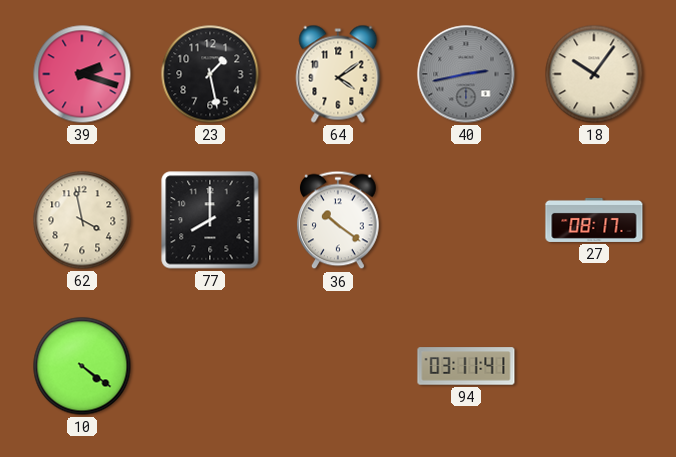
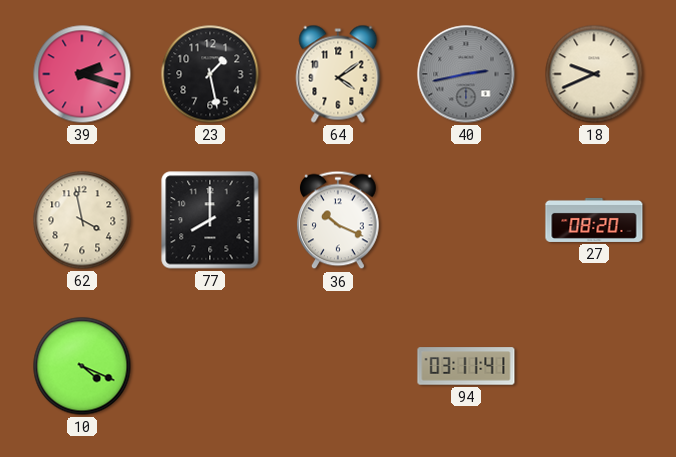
18: 10:06 -> 9:41
36: 10:21 -> 10:19
27: 08:17 -> 08:20
10: 4:21 -> 4:19
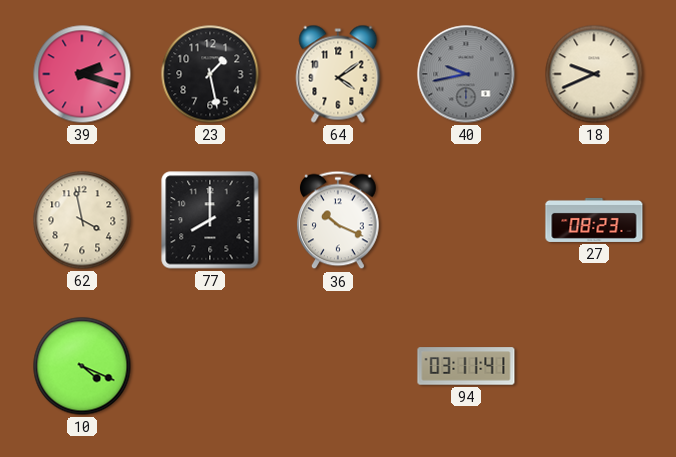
40: 2:43 -> 9:43
27: 08:20 -> 08:23
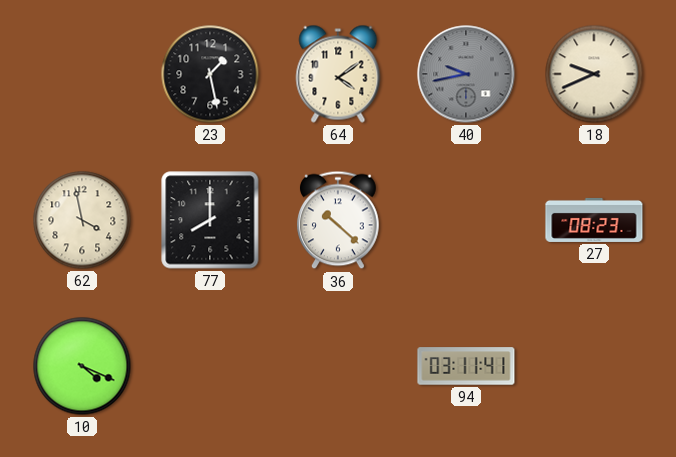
39: 2:18 -> none
36: 10:19 -> 10:22
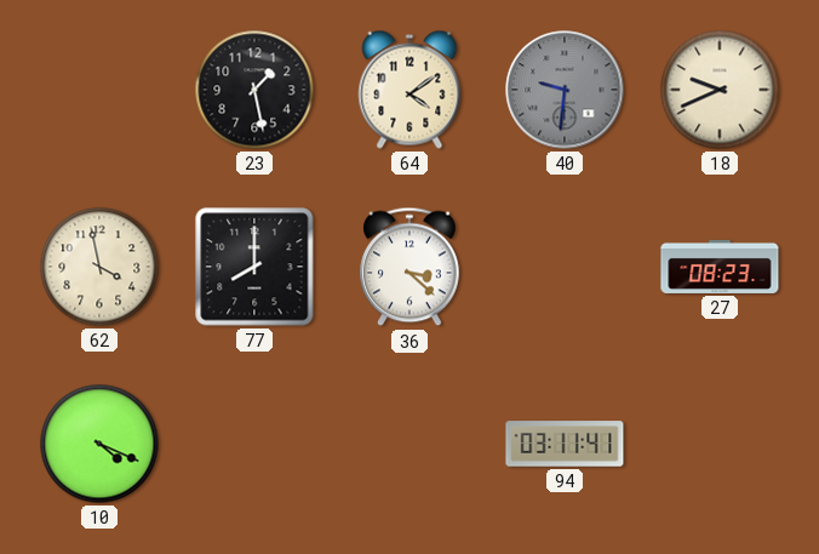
40: 9:43 -> 9:31
36: 10:22 -> 3:22
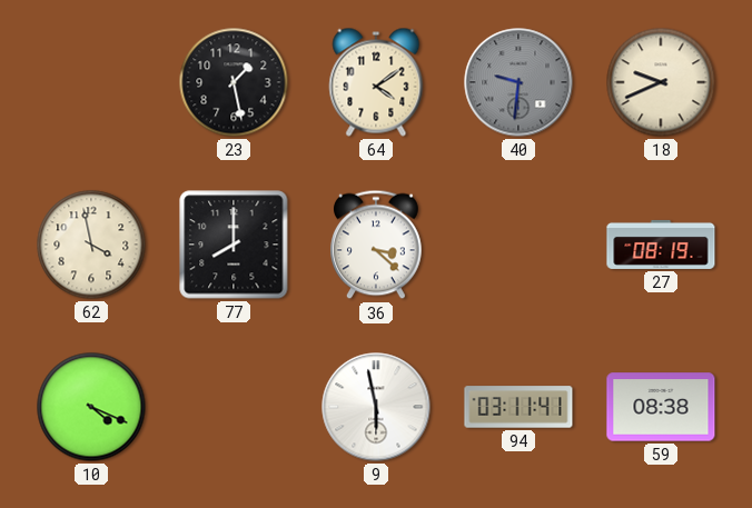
27: 08:23 -> 08:19
9: none -> 5:58
59: none -> 08:38
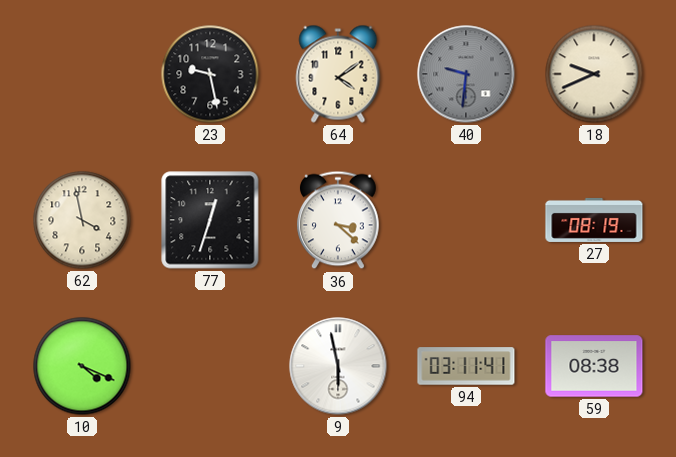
23: 1:28 -> 9:28
77: 8:00 -> 12:33
